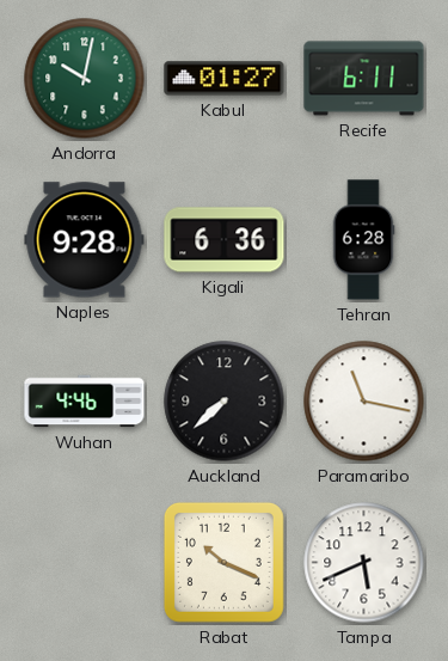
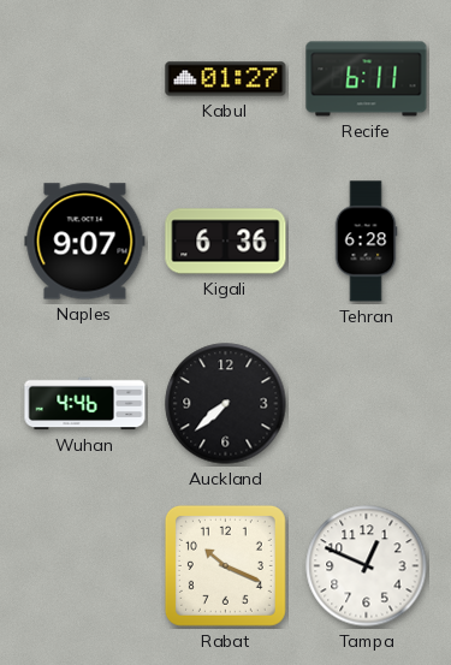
Andorra: 10:02 -> none
Naples: 9:28 -> 9:07
Paramaribo: 11:17 -> none
Tampa: 5:41 -> 12:49
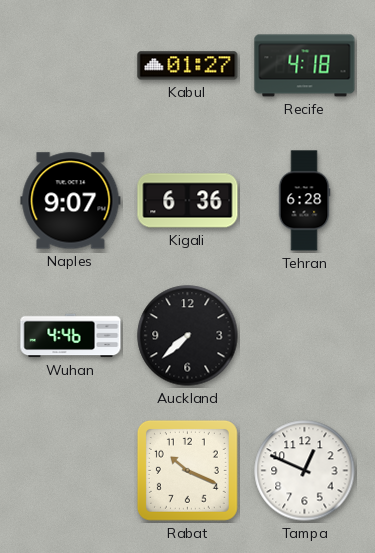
Recife: 6:11 -> 4:18
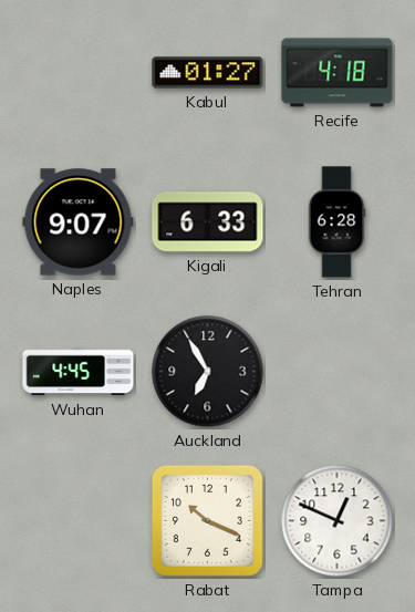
Kigali: 6:36 -> 6:33
Wuhan: 4:46 -> 4:45
Auckland: 7:38 -> 6:55
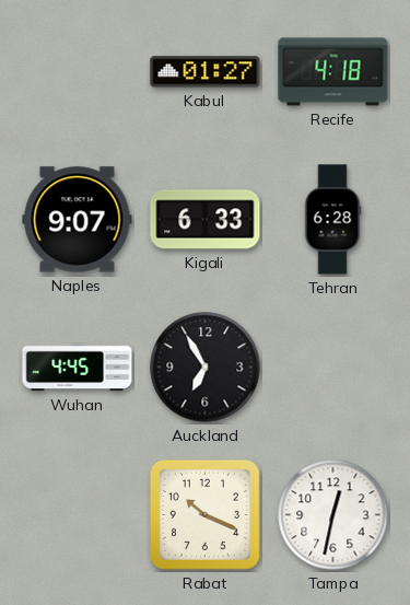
Tampa: 12:49 -> 12:32
